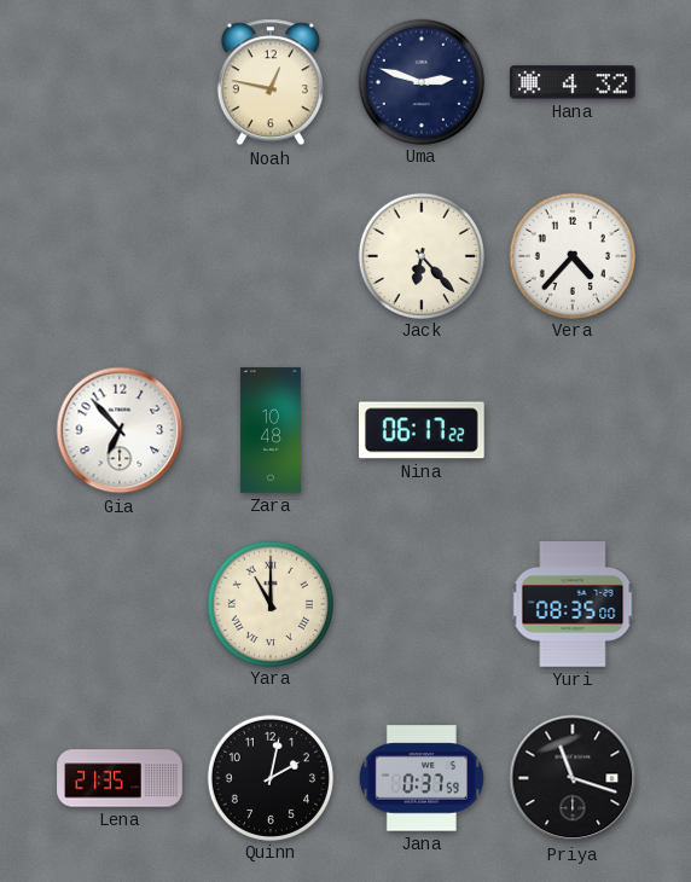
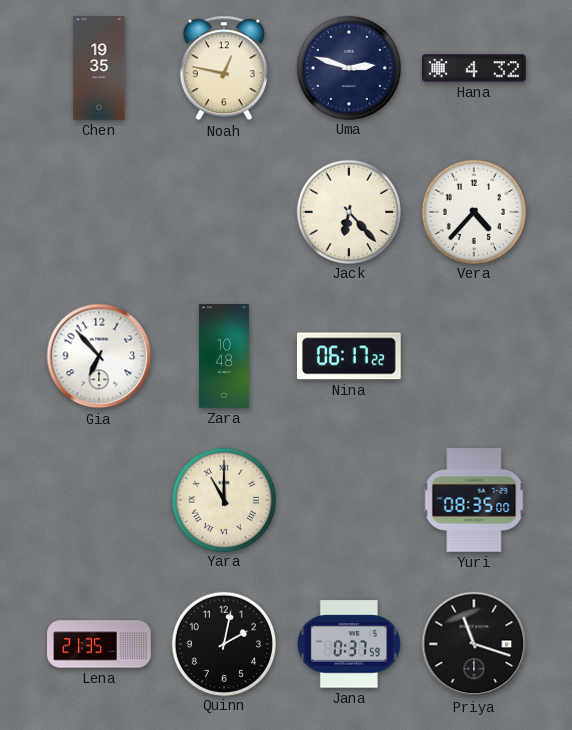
Chen: none -> 19:35
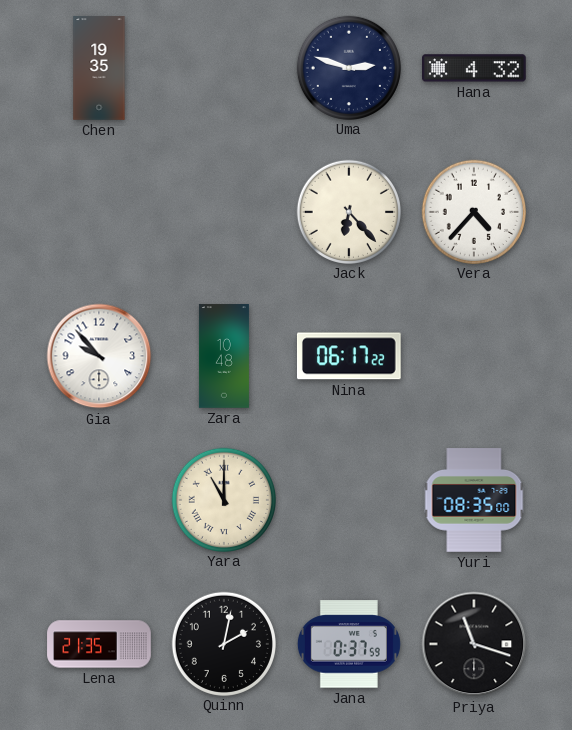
Noah: 12:47 -> none
Gia: 6:53 -> 9:53
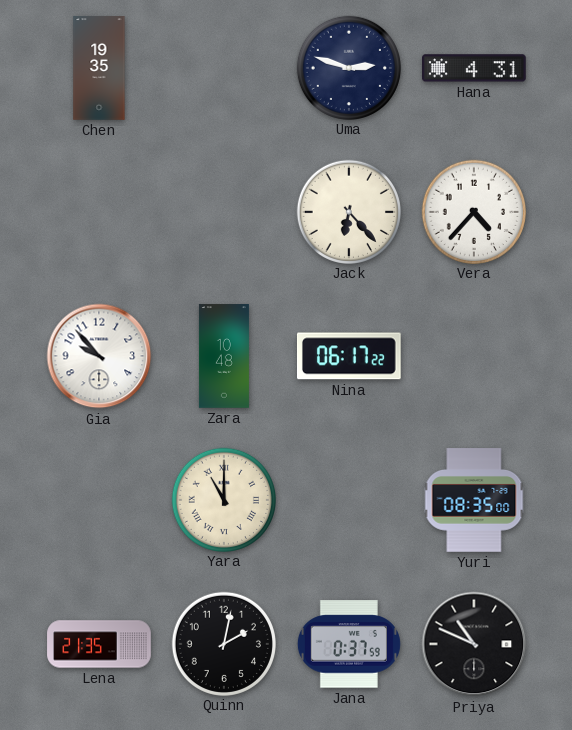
Hana: 4:32 -> 4:31
Priya: 11:18 -> 10:49
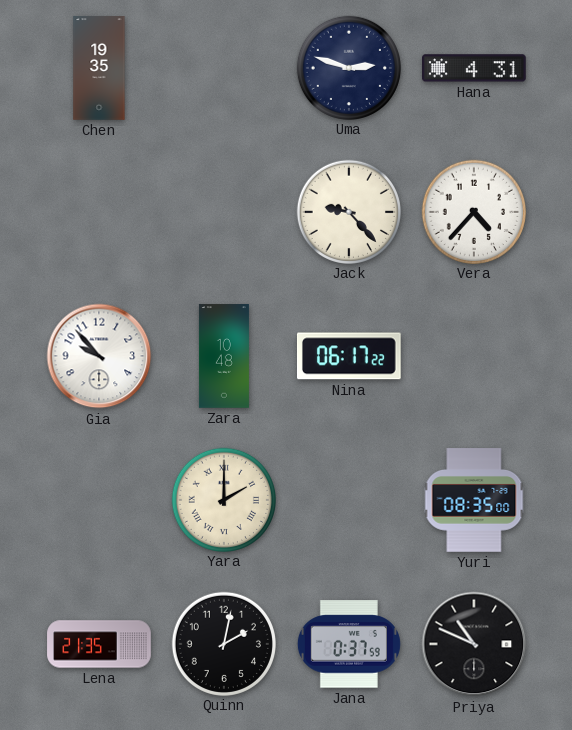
Jack: 6:23 -> 9:23
Yara: 11:00 -> 2:00
